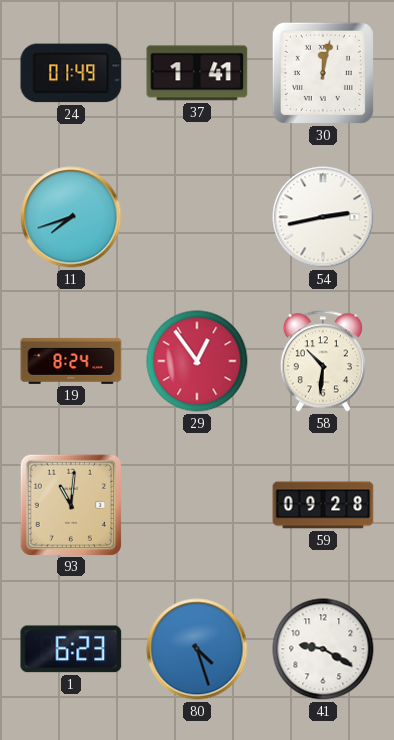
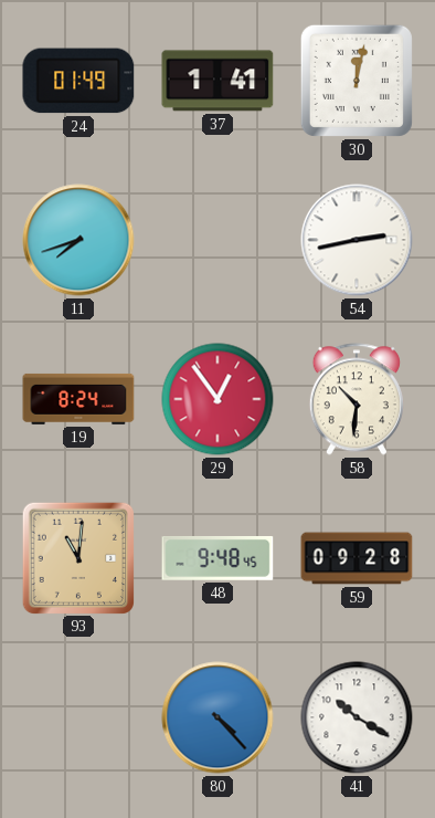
48: none -> 9:48
1: 6:23 -> none
80: 4:27 -> 4:23
41: 9:20 -> 10:20
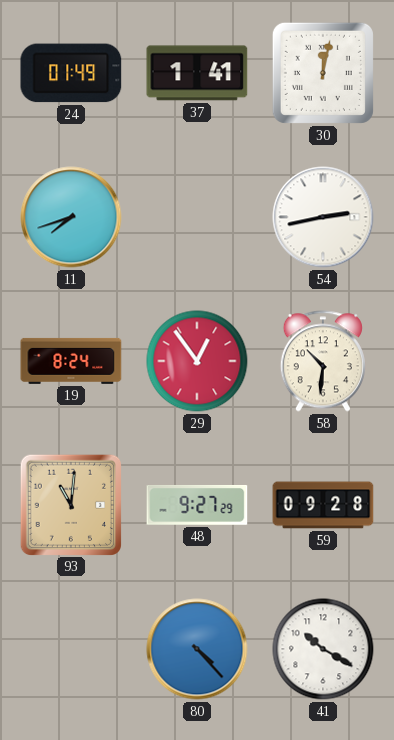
48: 9:48 -> 9:27
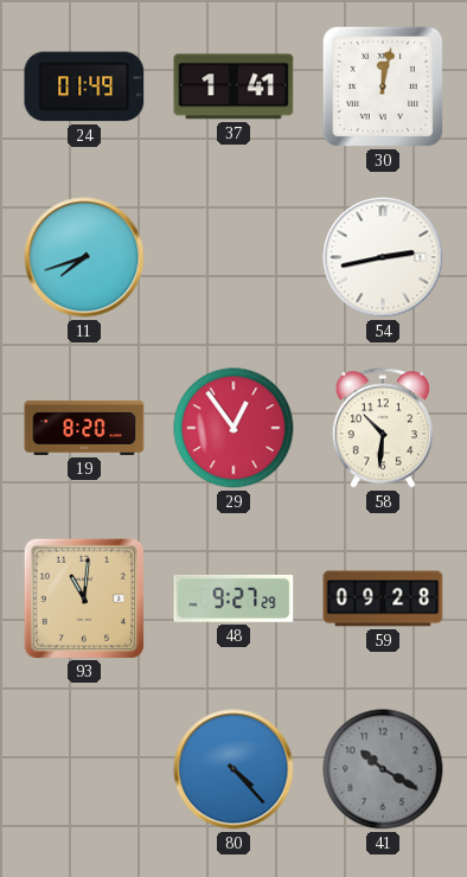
19: 8:24 -> 8:20
41 dial: white -> grey
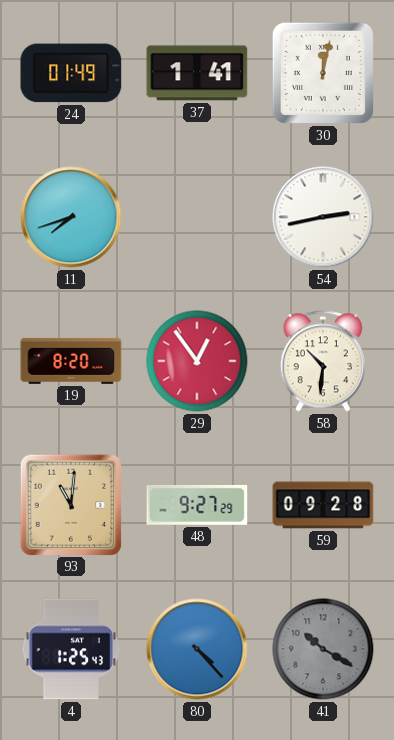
4: none -> 1:25
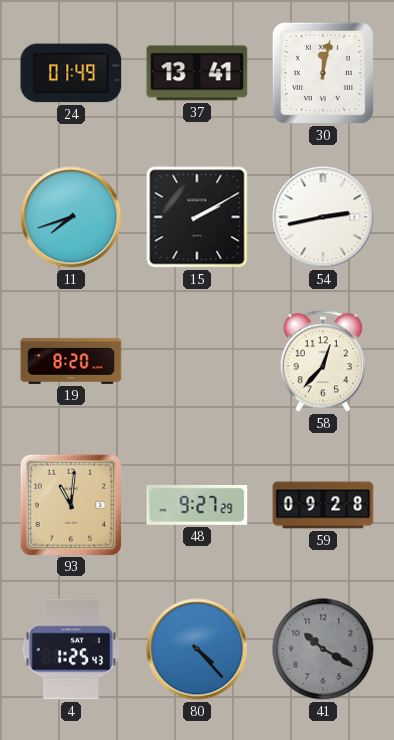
37: 1:41 -> 13:41
15: none -> 2:10
29: 12:54 -> none
58: 10:31 -> 12:37
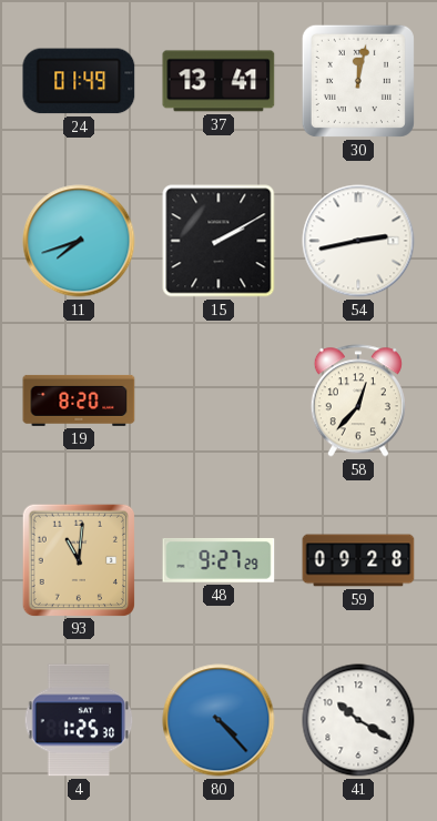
4: 1:25:43 -> 1:25:30
41 dial: grey -> white
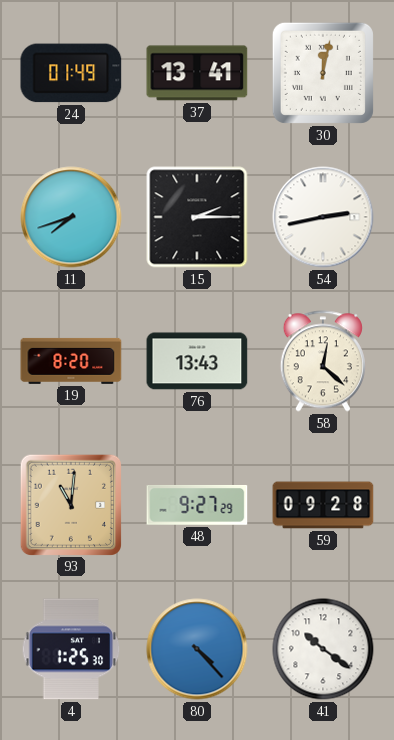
15: 2:10 -> 2:15
76: none -> 13:43
58: 12:37 -> 12:22
41: 10:20 -> 10:21
